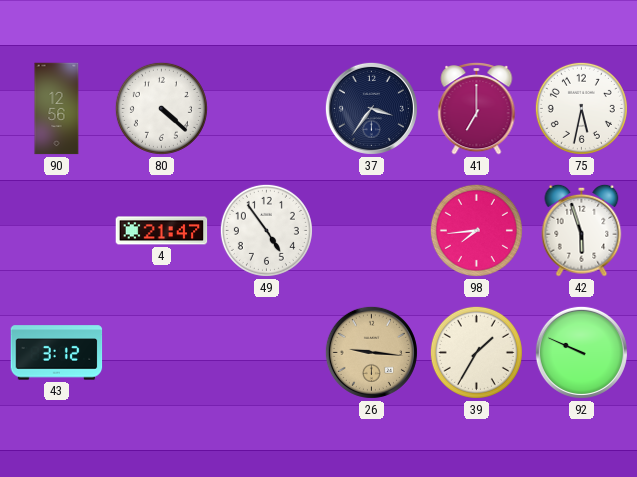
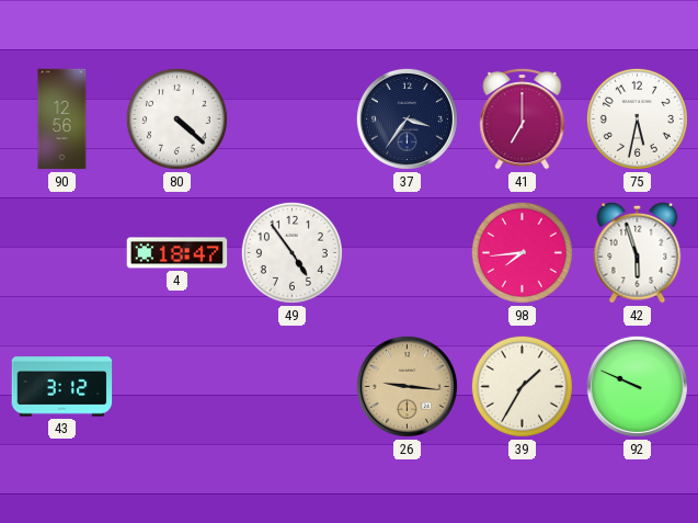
4: 21:47 -> 18:47
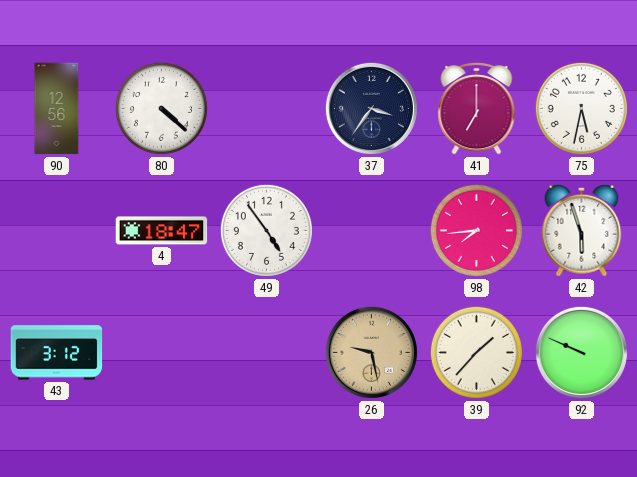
26: 9:16 -> 9:28
39: 1:35 -> 1:37
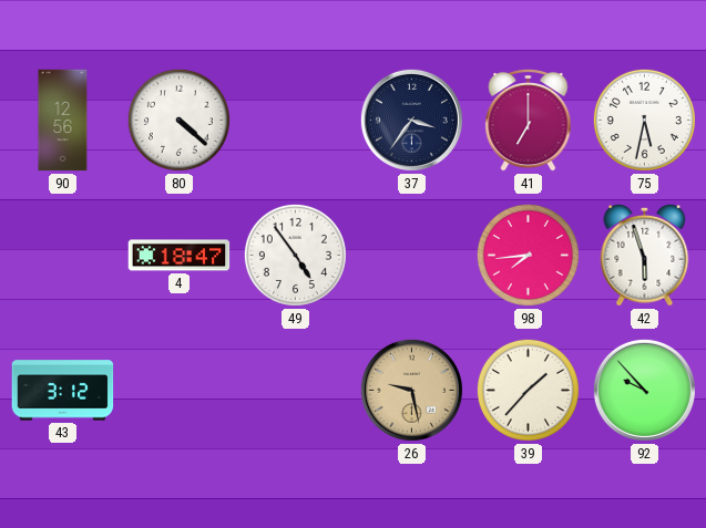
92: 9:49 -> 9:53
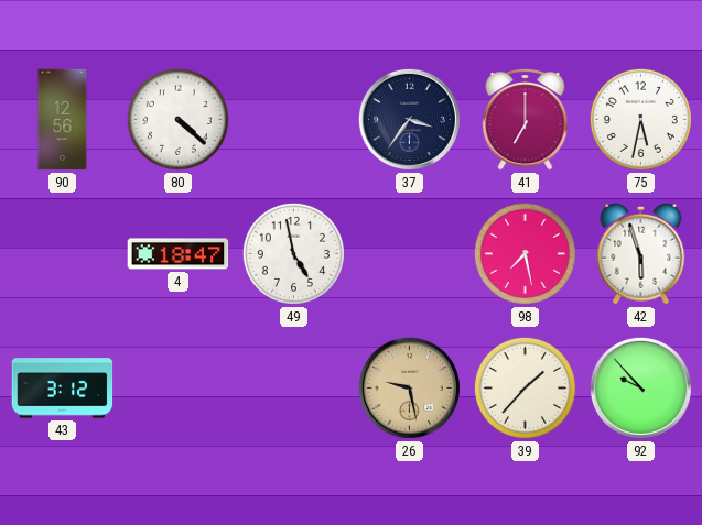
49: 4:54 -> 4:58
98: 7:44 -> 7:28
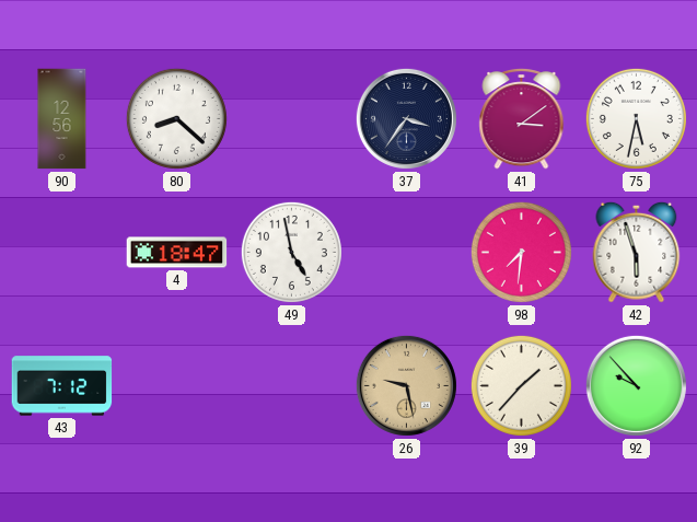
80: 4:22 -> 8:22
41: 7:00 -> 3:09
98: 7:28 -> 7:31
43: 3:12 -> 7:12
